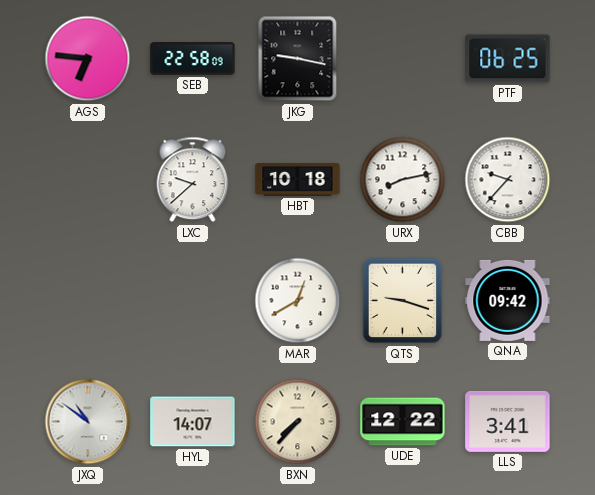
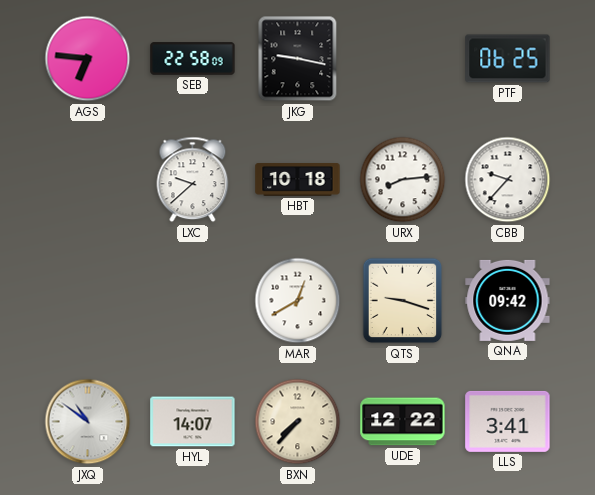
URX: 8:13 -> 8:14
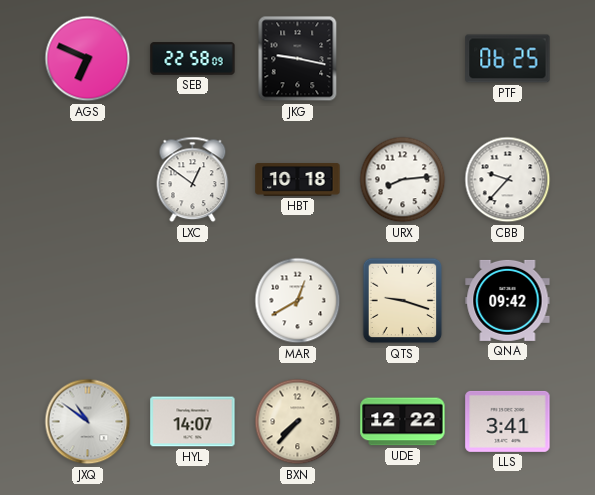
AGS: 6:46 -> 6:49
LXC: 9:38 -> 12:51
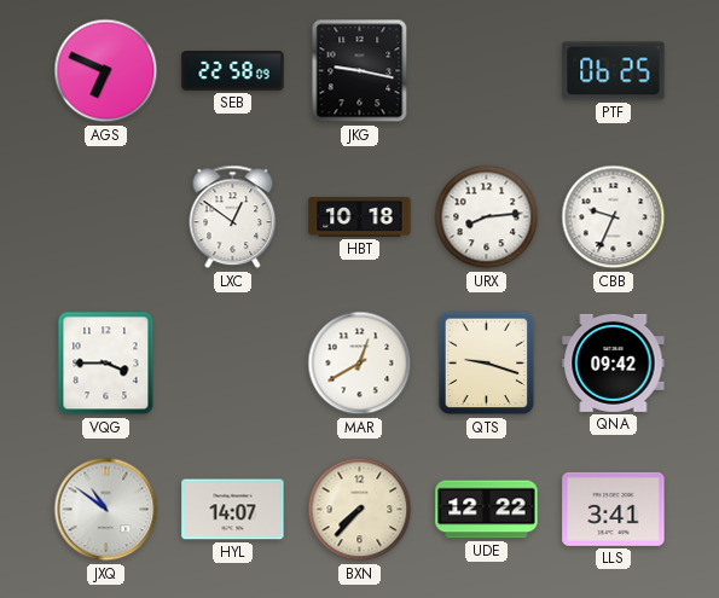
CBB: 9:37 -> 9:34
VQG: none -> 3:45
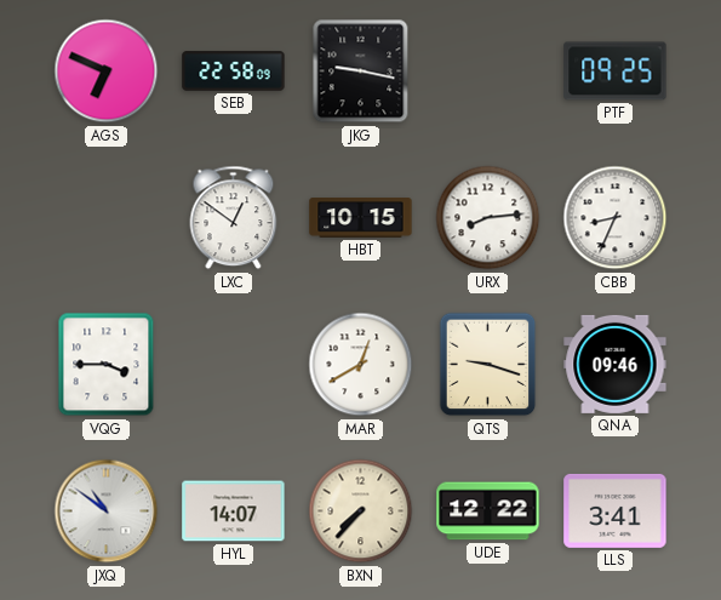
PTF: 06:25 -> 09:25
HBT: 10:18 -> 10:15
CBB: 9:34 -> 8:34
QNA: 09:42 -> 09:46
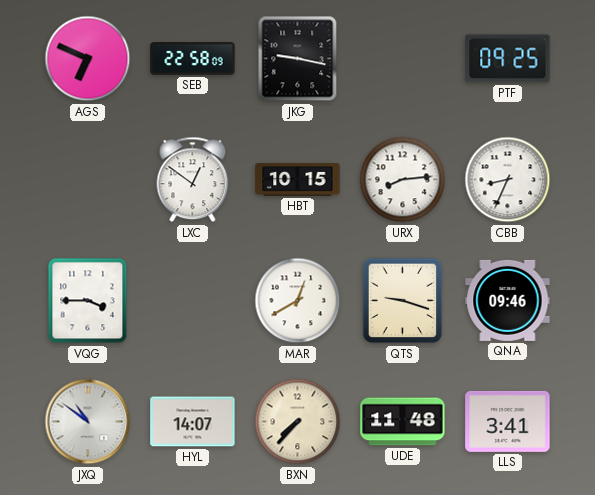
UDE: 12:22 -> 11:48
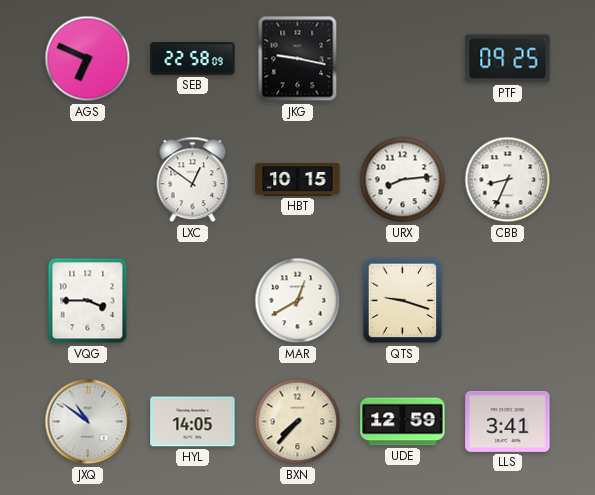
QNA: 09:46 -> none
HYL: 14:07 -> 14:05
UDE: 11:48 -> 12:59
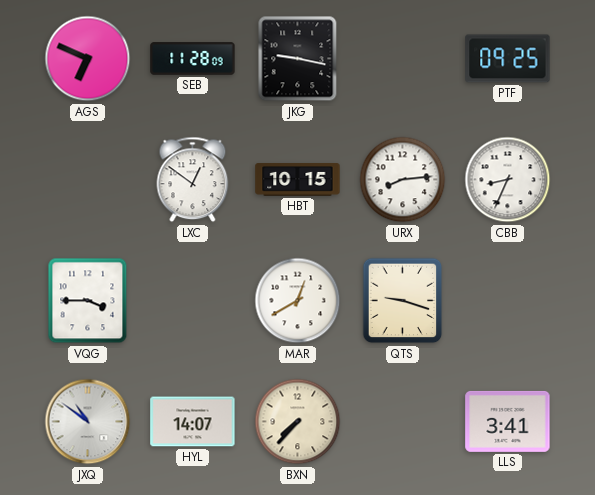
SEB: 22:58 -> 11:28
HYL: 14:05 -> 14:07
UDE: 12:59 -> none
